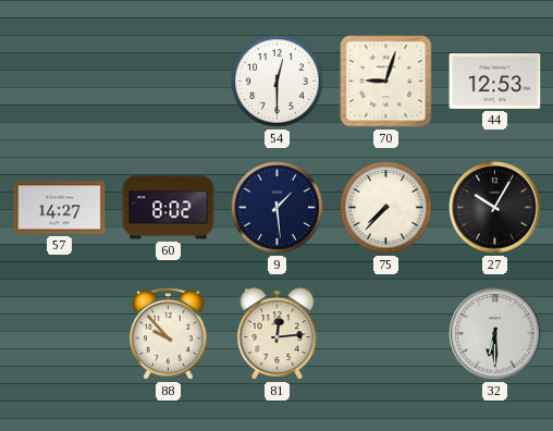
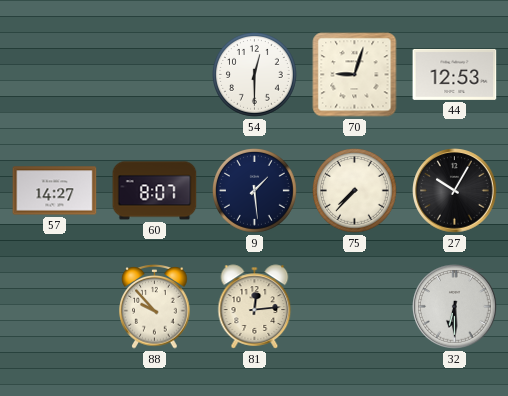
60: 8:02 -> 8:07
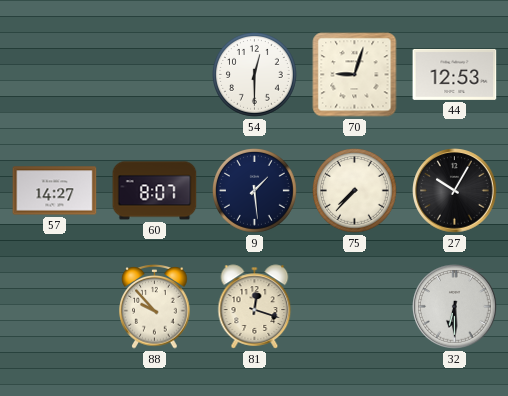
81: 12:14 -> 12:18
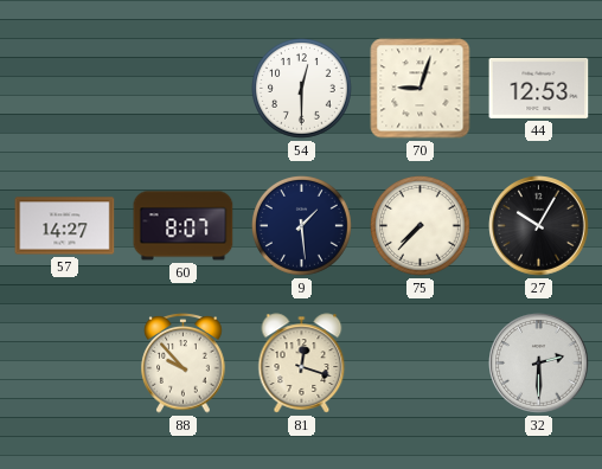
32: 6:30 -> 2:30
